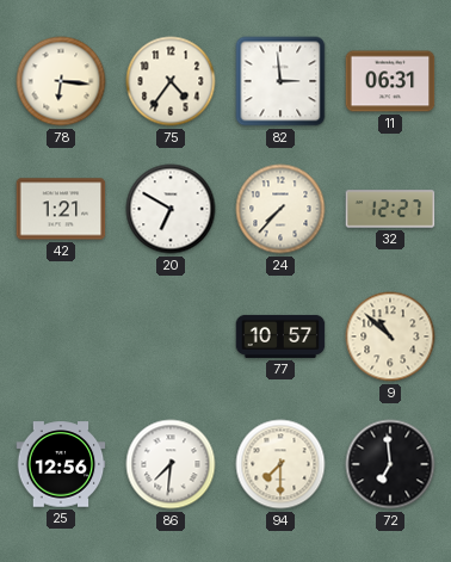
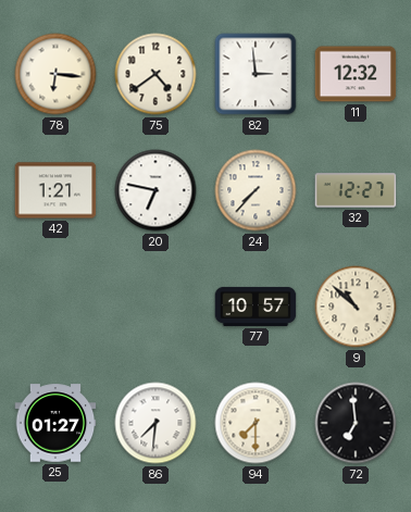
75: 4:36 -> 4:39
11: 06:31 -> 12:32
20: 6:50 -> 6:47
25: 12:56 -> 01:27
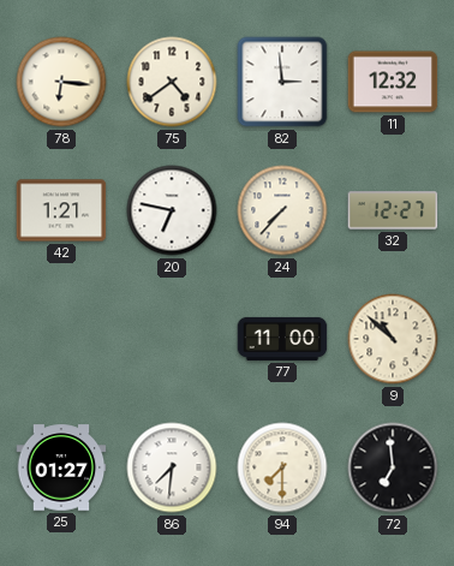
77: 10:57 -> 11:00
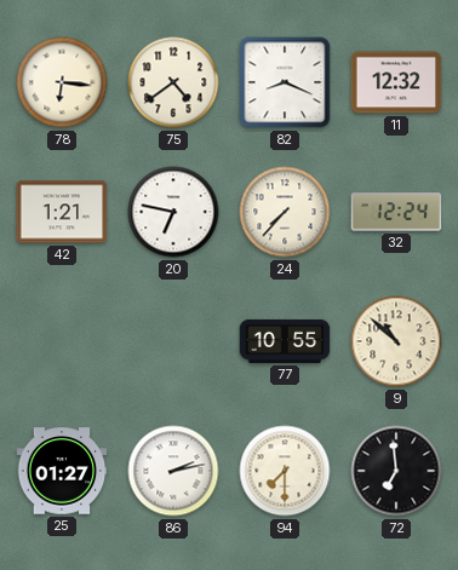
82: 2:59 -> 8:19
32: 12:27 -> 12:24
77: 11:00 -> 10:55
86: 7:31 -> 2:13
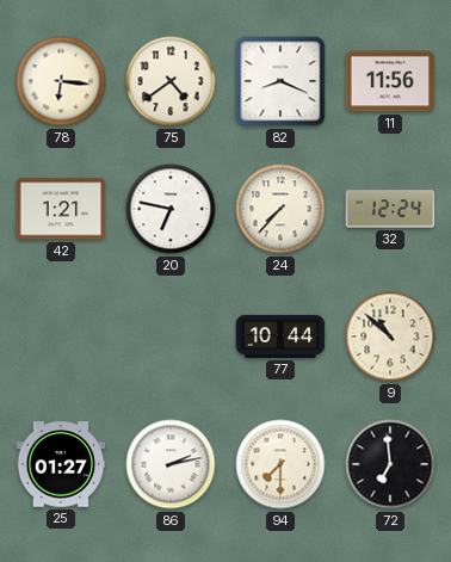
11: 12:32 -> 11:56
77: 10:55 -> 10:44
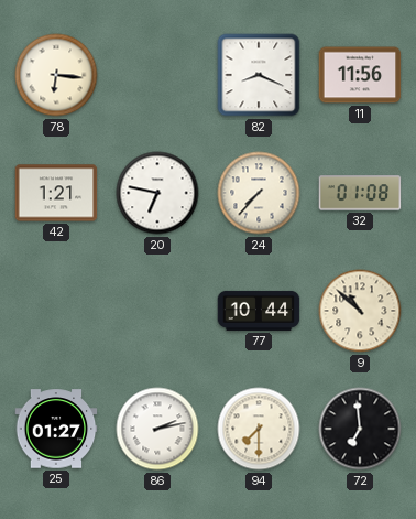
75: 4:39 -> none
32: 12:24 -> 01:08
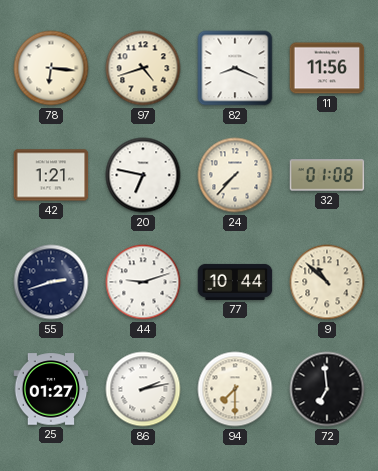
97: none -> 4:42
55: none -> 2:42
44: none -> 9:12
